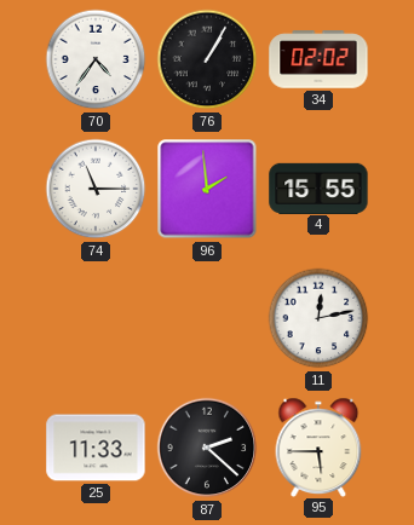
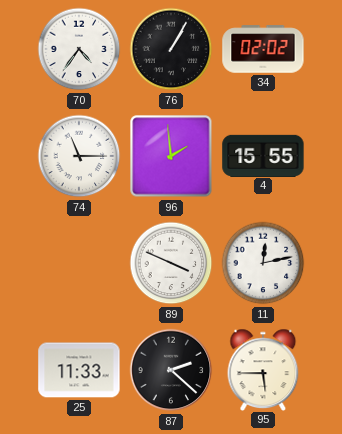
89: none -> 3:49
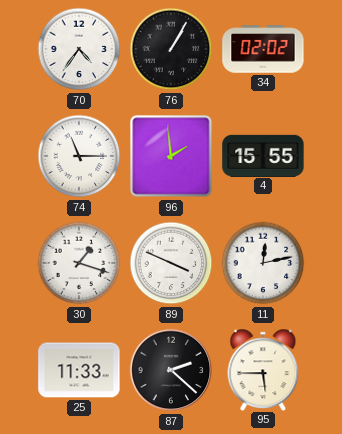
30: none -> 1:18
